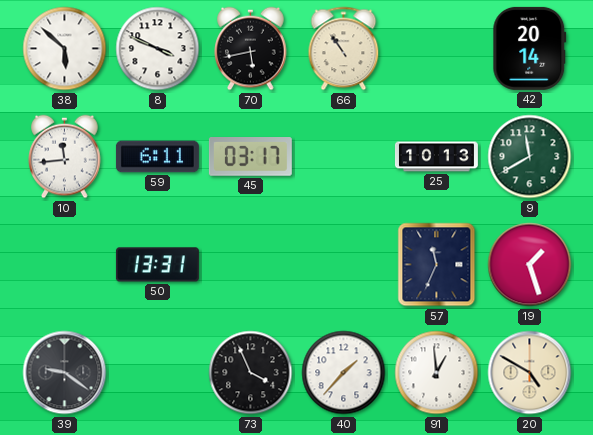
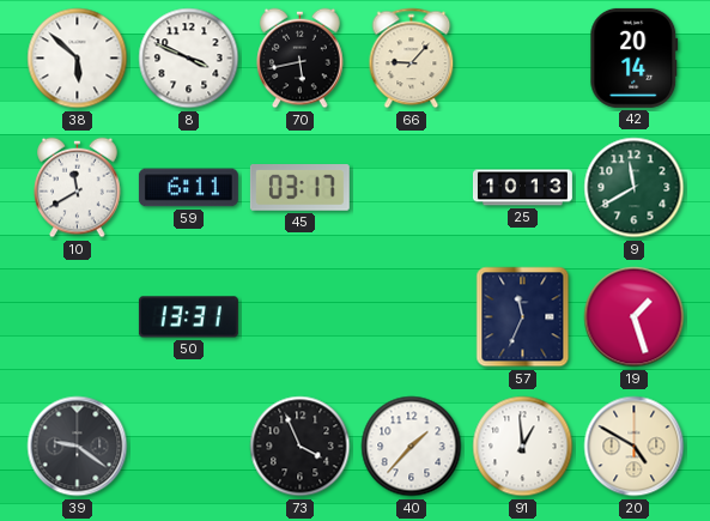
66: 10:54 -> 9:07
10: 11:44 -> 11:40
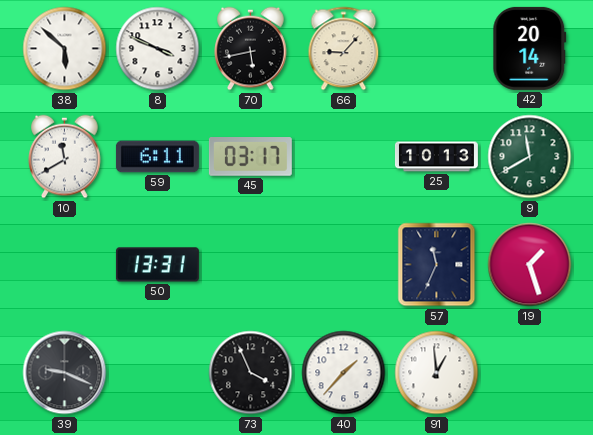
39: 9:21 -> 9:19
20: 4:50 -> none
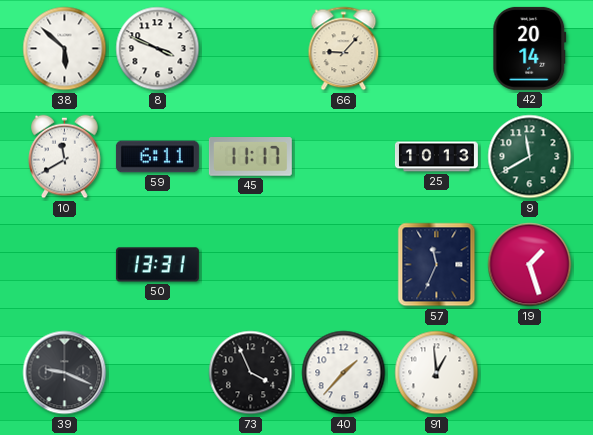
70: 5:43 -> none
45: 03:17 -> 11:17
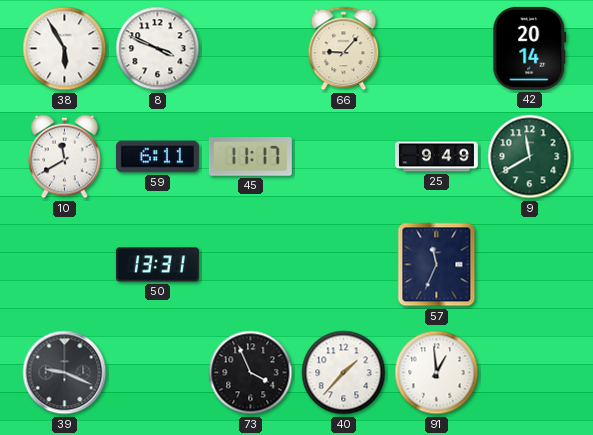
38: 5:52 -> 5:55
25: 10:13 -> 9:49
19: 1:27 -> none
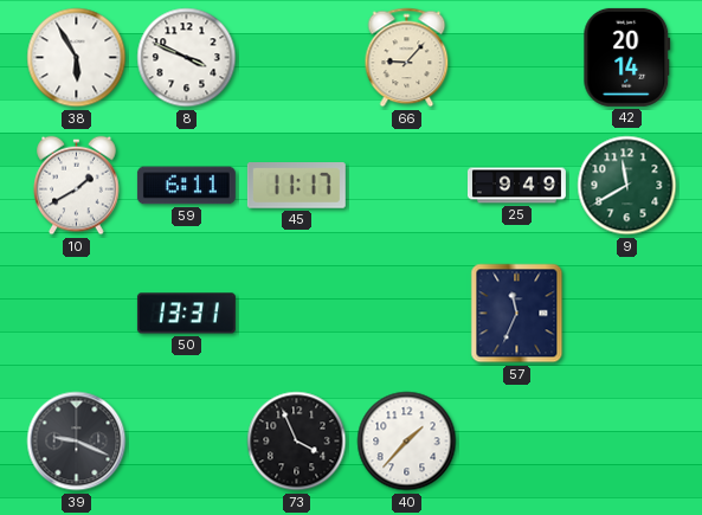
10: 11:40 -> 1:40
91: 12:59 -> none
